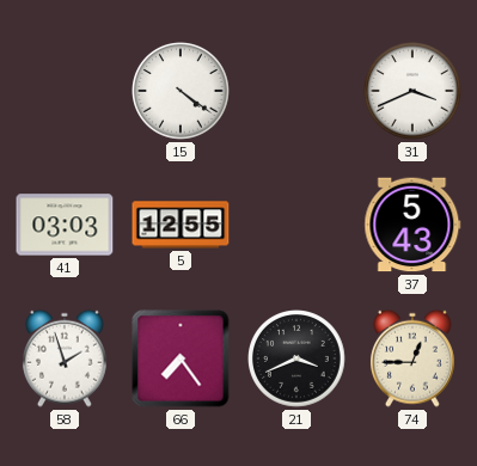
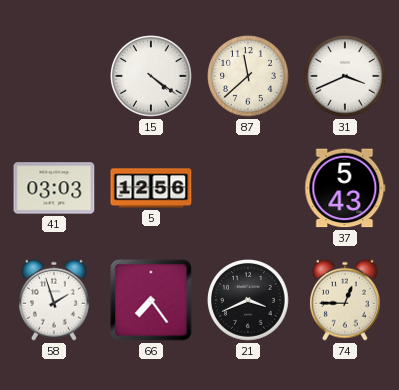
87: none -> 11:38
5: 12:55 -> 12:56
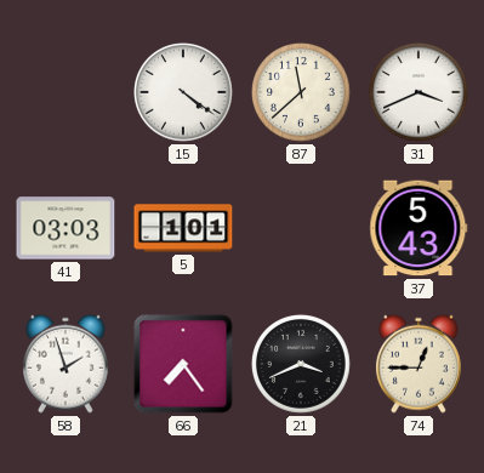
5: 12:56 -> 1:01
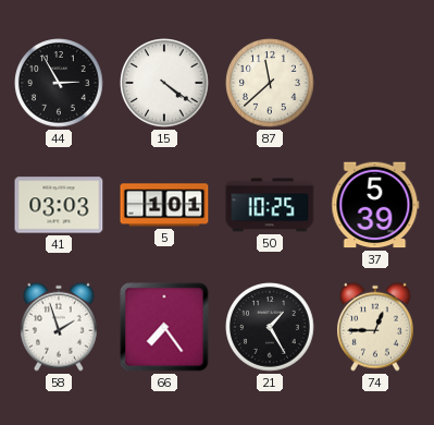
44: none -> 2:55
31: 3:41 -> none
50: none -> 10:25
37: 5:43 -> 5:39
21: 3:41 -> 1:25
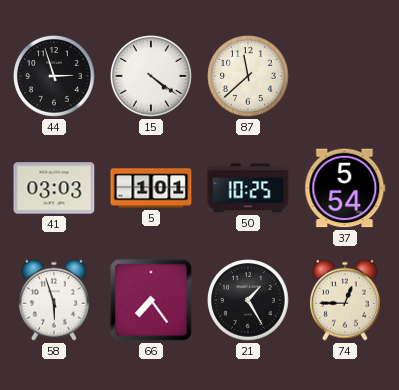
44: 2:55 -> 2:57
37: 5:39 -> 5:54
58: 1:57 -> 5:57
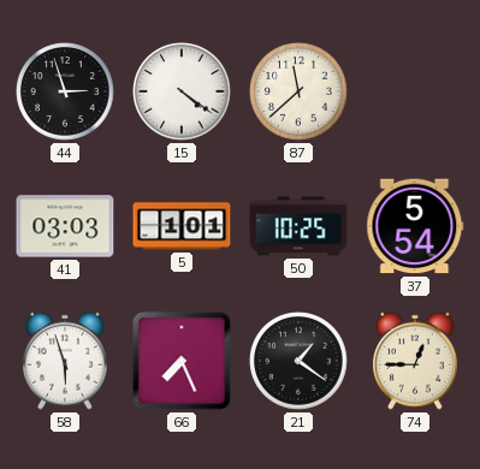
66: 7:24 -> 7:26
21: 1:25 -> 1:21
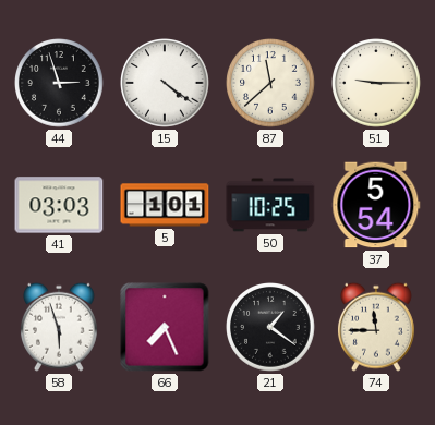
51: none -> 9:15
74: 12:45 -> 11:45
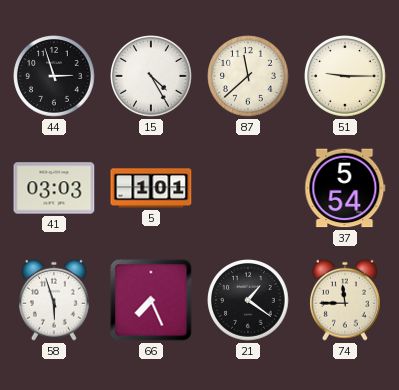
15: 4:21 -> 4:25
50: 10:25 -> none
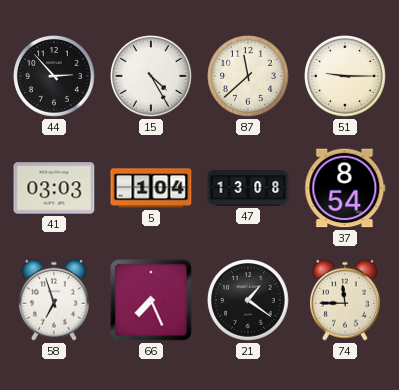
44: 2:57 -> 2:53
5: 1:01 -> 1:04
47: none -> 13:08
37: 5:54 -> 8:54
58: 5:57 -> 6:57
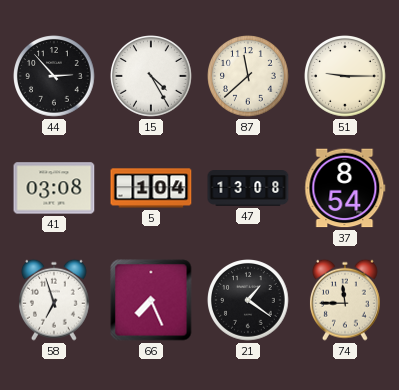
41: 03:03 -> 03:08
